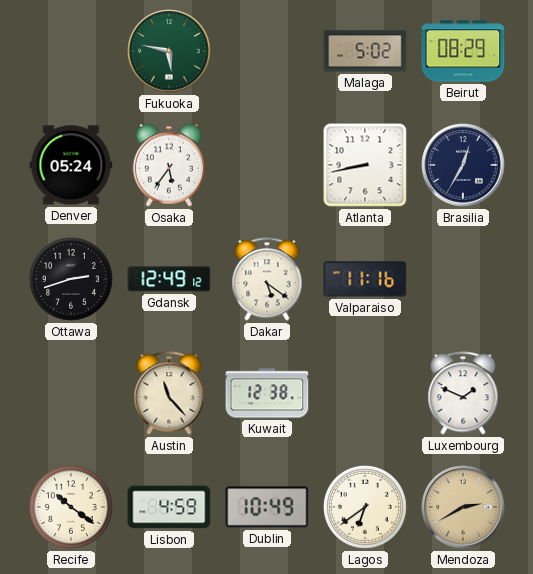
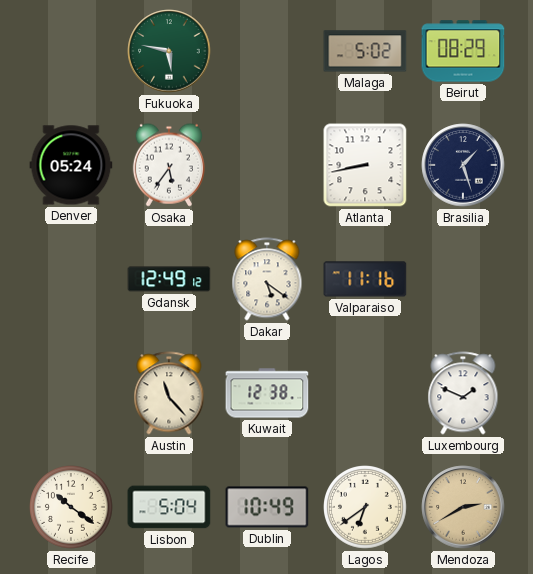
Brasilia: 12:35 -> 1:27
Ottawa: 2:42 -> none
Lisbon: 4:59 -> 5:04
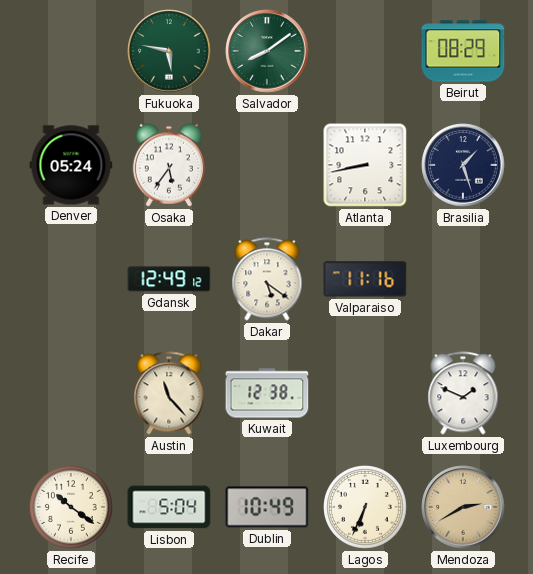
Salvador: none -> 8:09
Malaga: 5:02 -> none
Lagos: 6:39 -> 6:34
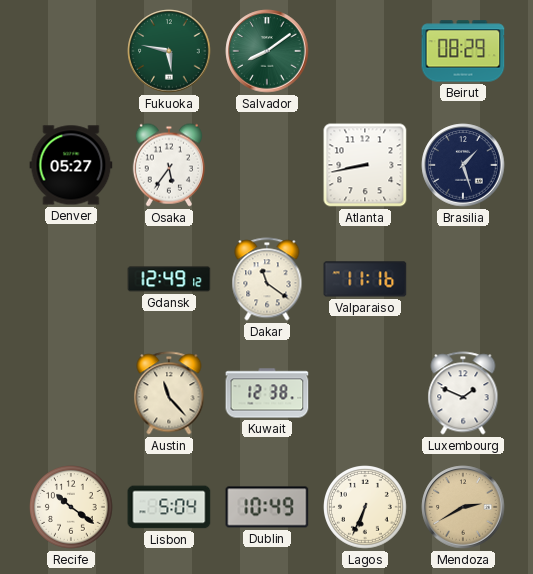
Denver: 05:24 -> 05:27
Dakar: 5:21 -> 11:21
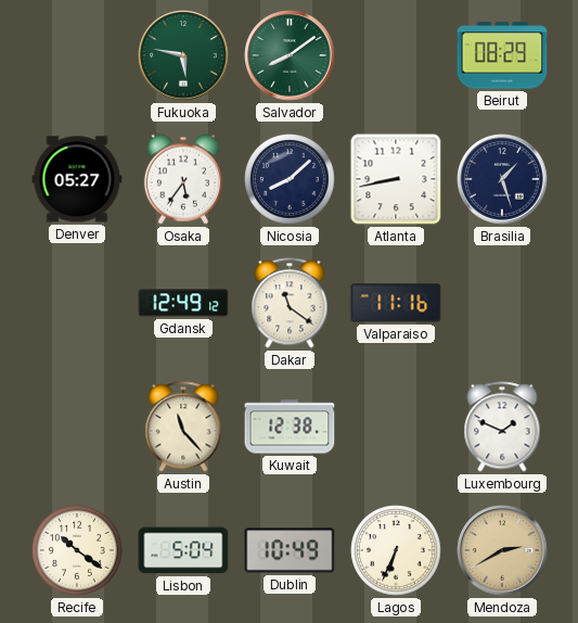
Nicosia: none -> 8:08
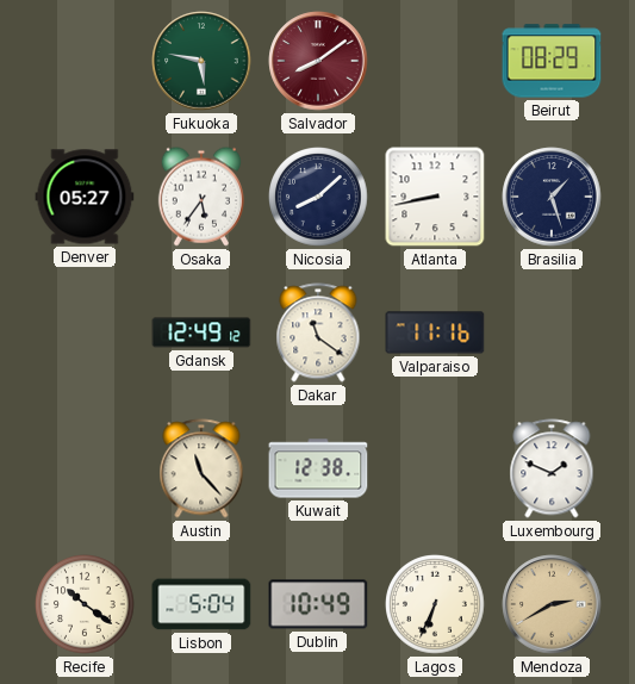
Salvador dial: green -> burgundy
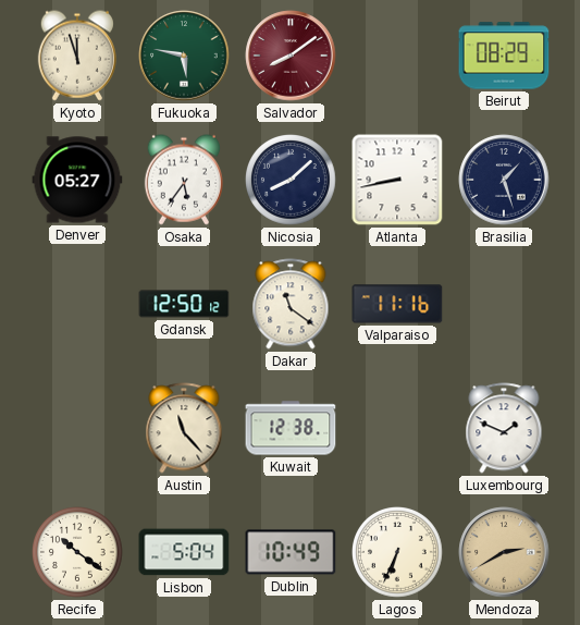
Kyoto: none -> 11:57
Gdansk: 12:49 -> 12:50
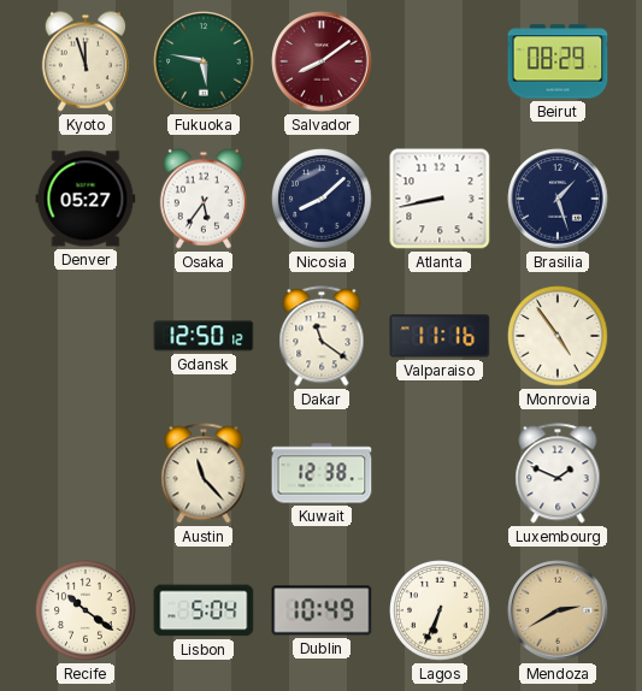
Monrovia: none -> 4:54
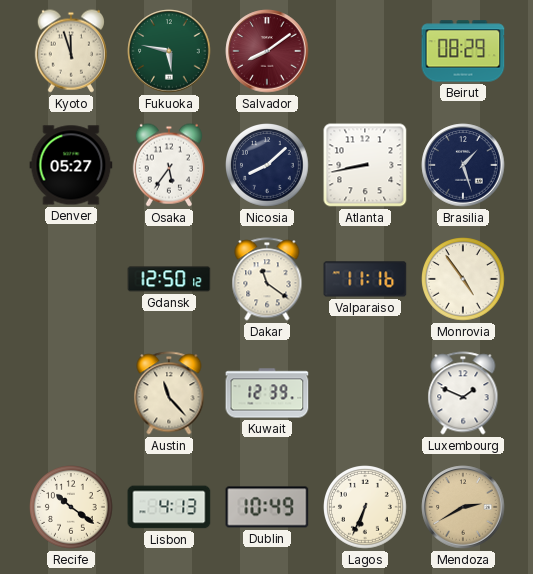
Kuwait: 12:38 -> 12:39
Lisbon: 5:04 -> 4:13
